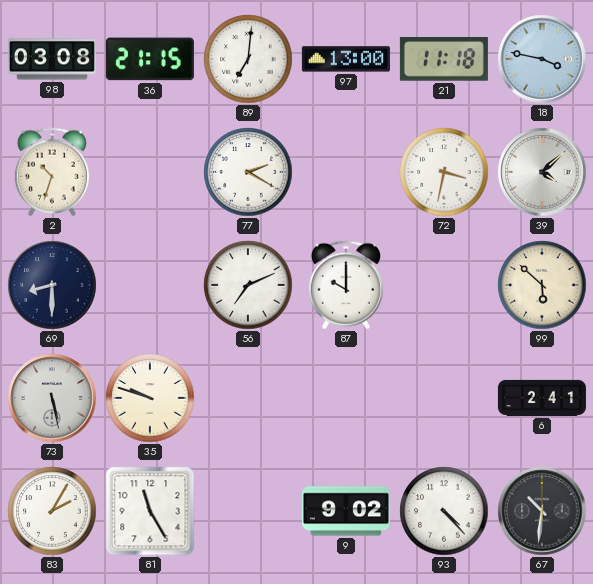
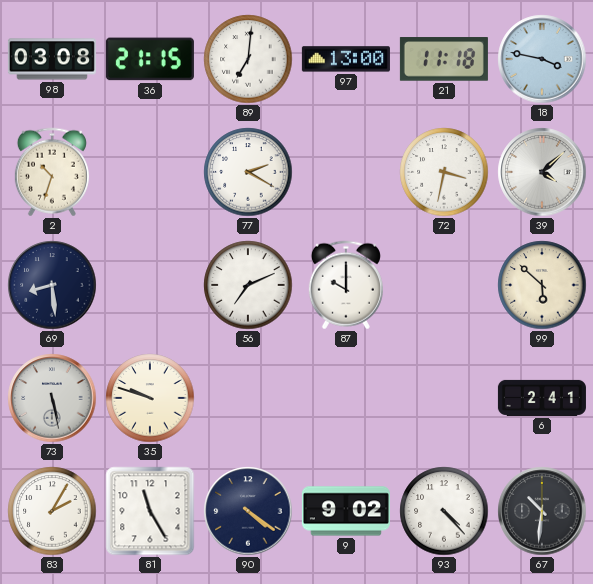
69: 8:30 -> 8:29
90: none -> 4:21
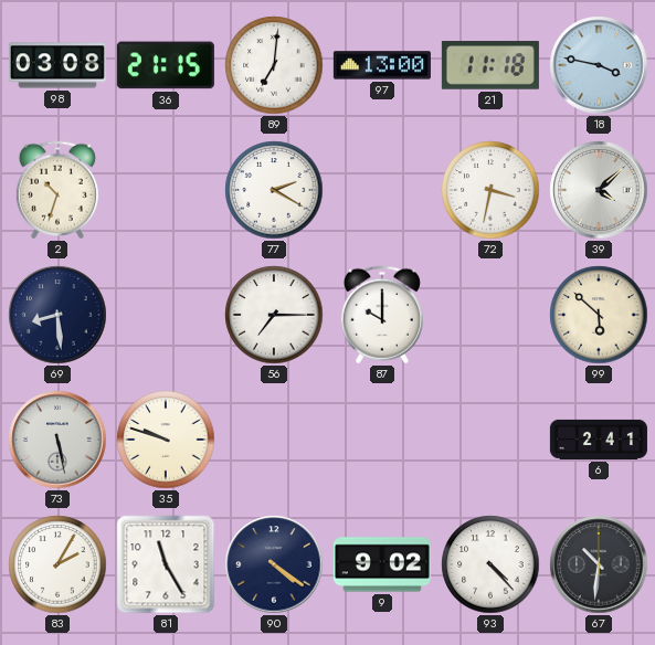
56: 7:11 -> 7:15
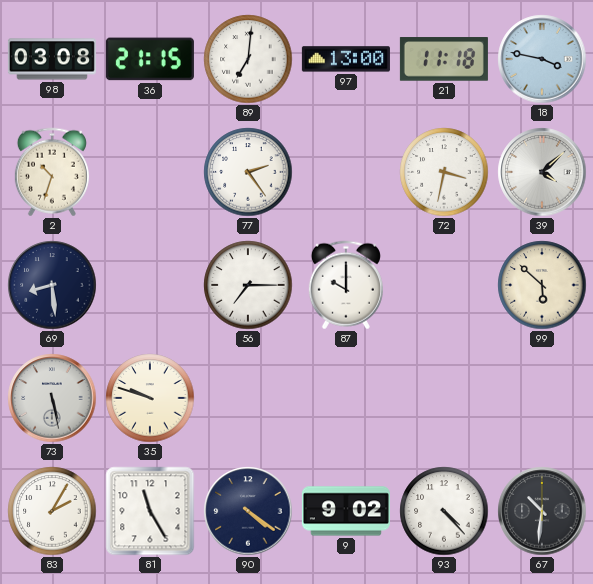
77: 2:20 -> 2:24
6: 2:41 -> none
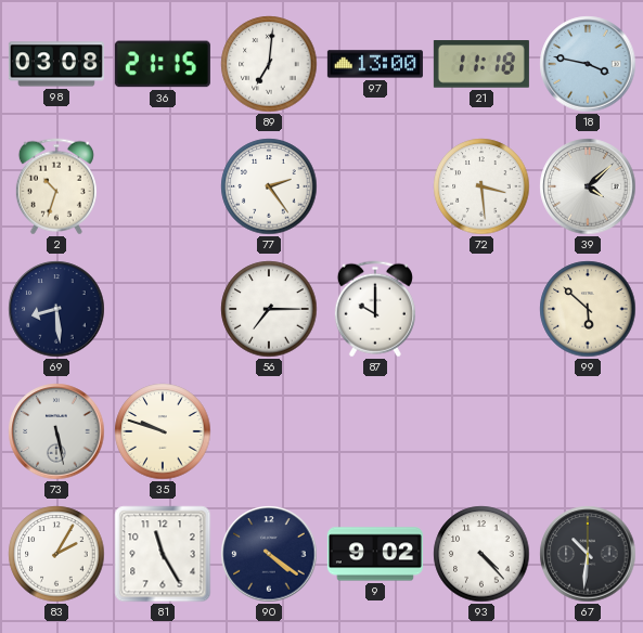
72: 3:32 -> 3:29
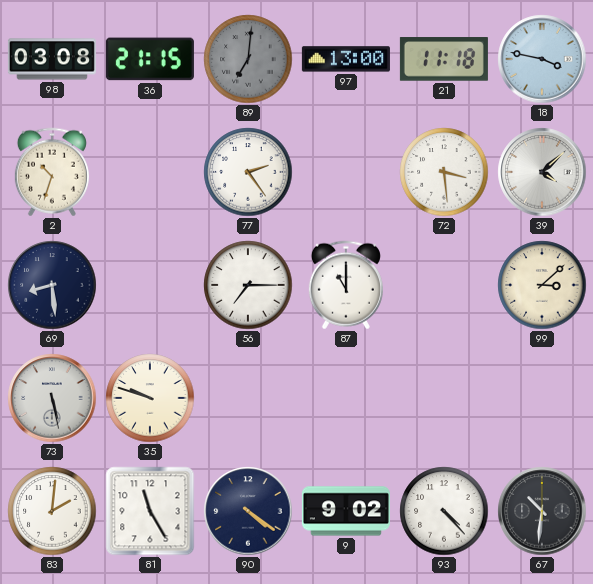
89 dial: white -> grey
87: 10:00 -> 11:00
99: 5:52 -> 3:08
83: 2:05 -> 2:01
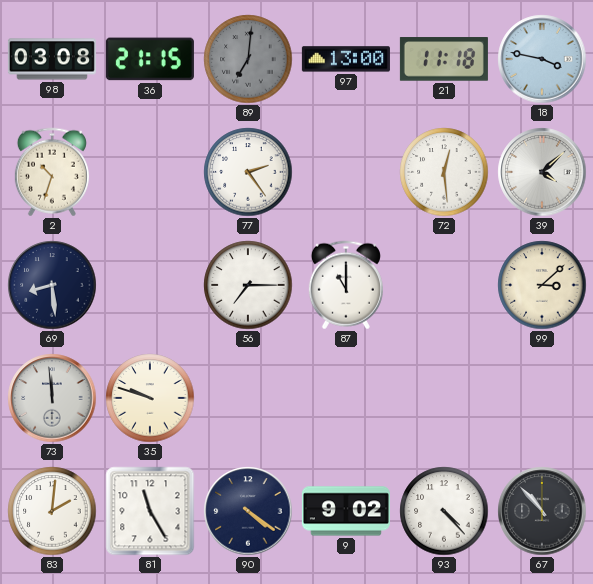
72: 3:29 -> 12:29
73: 5:28 -> 11:59
67: 10:31 -> 10:53
